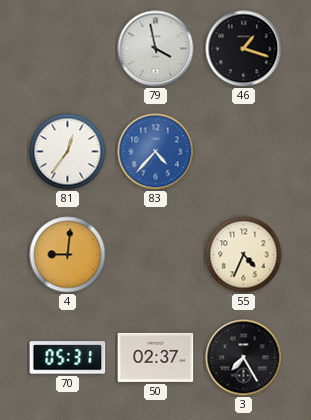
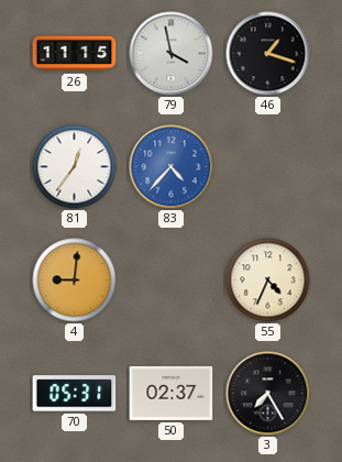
26: none -> 11:15
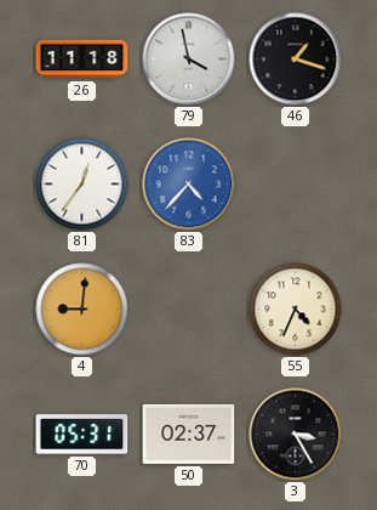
26: 11:15 -> 11:18
3: 7:25 -> 3:25
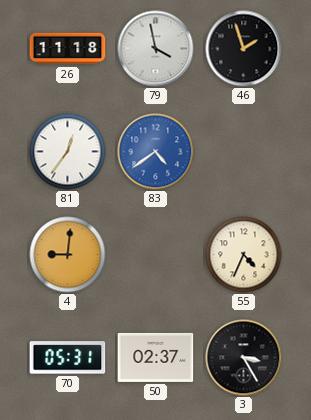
46: 1:18 -> 1:57
83: 4:37 -> 4:39
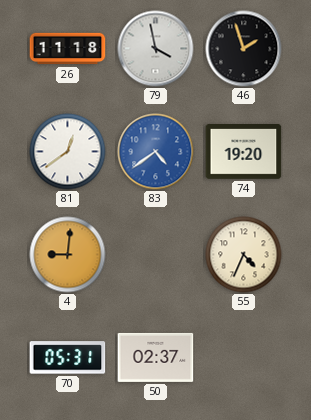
81: 12:36 -> 12:39
74: none -> 19:20
3: 3:25 -> none
